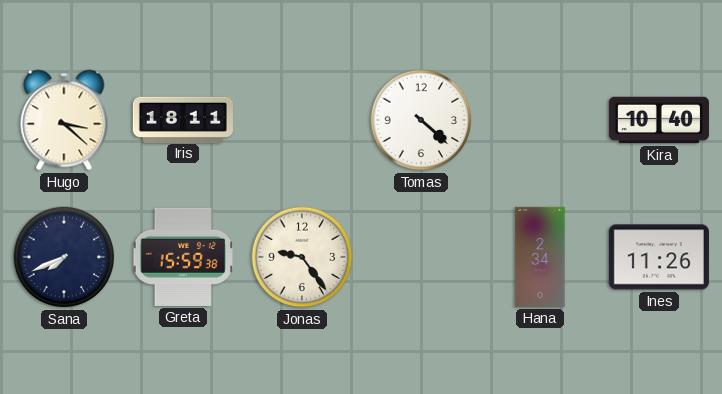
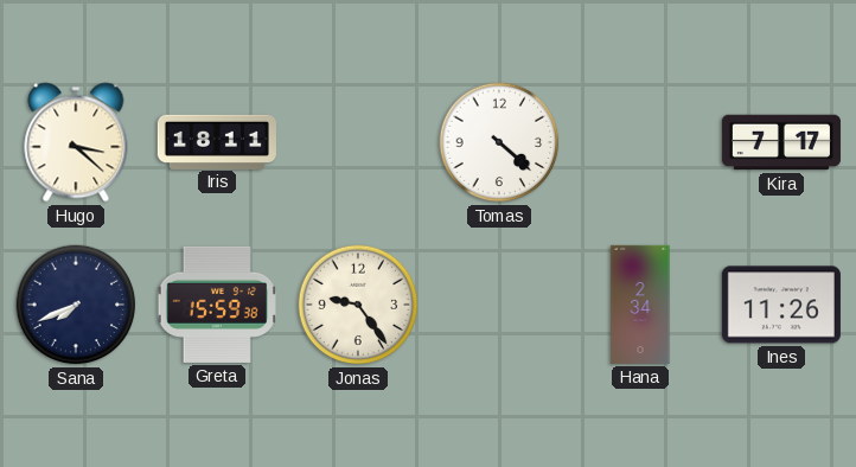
Kira: 10:40 -> 7:17
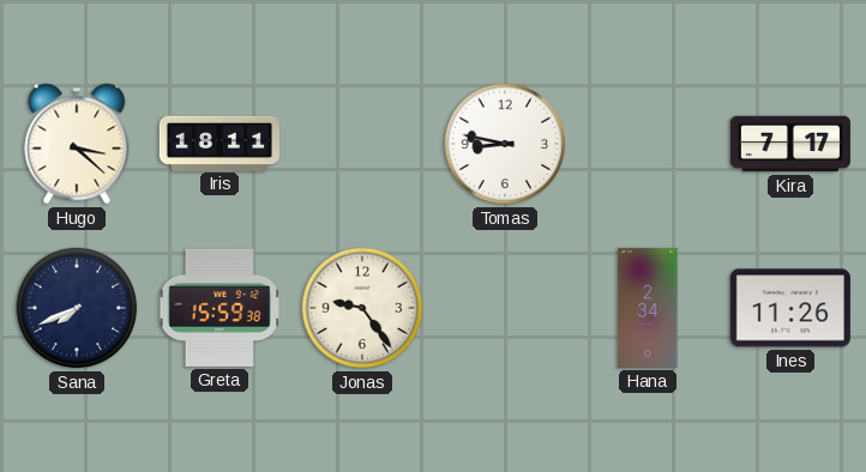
Tomas: 4:22 -> 8:47
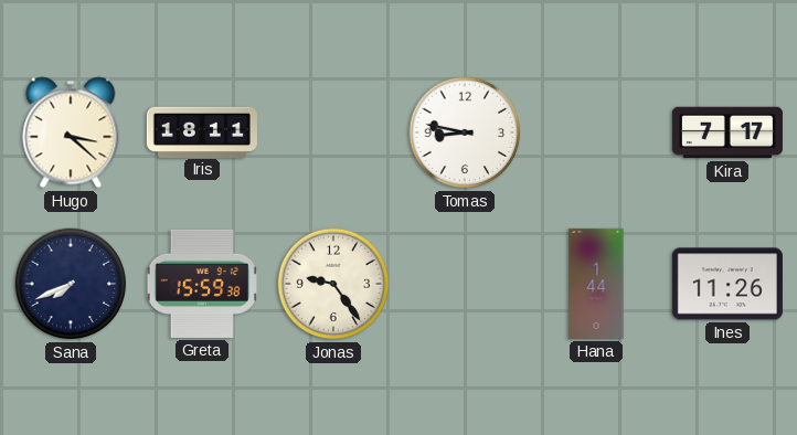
Hana: 2:34 -> 1:44
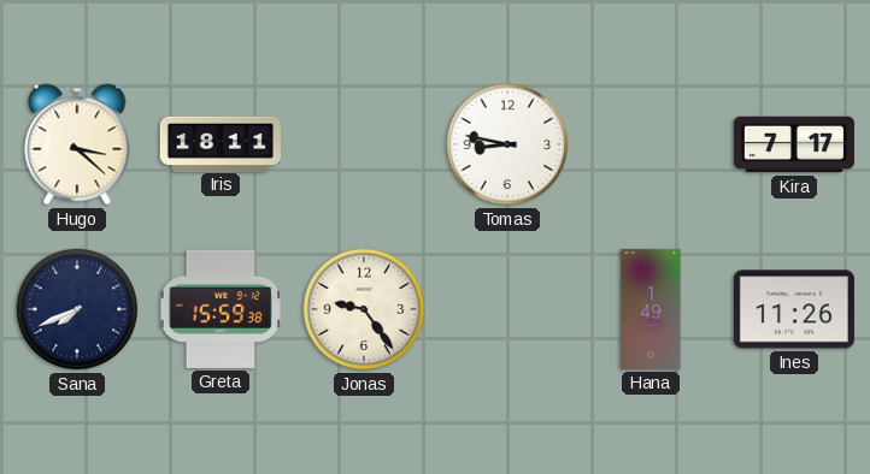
Hana: 1:44 -> 1:49
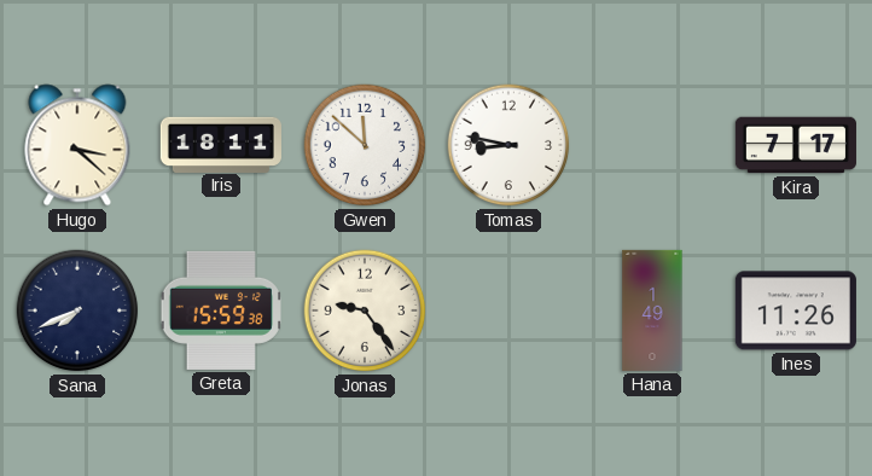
Gwen: none -> 11:52
